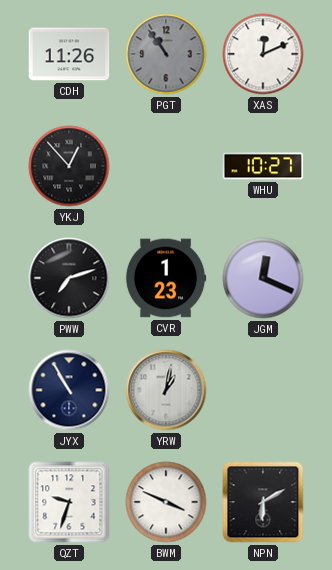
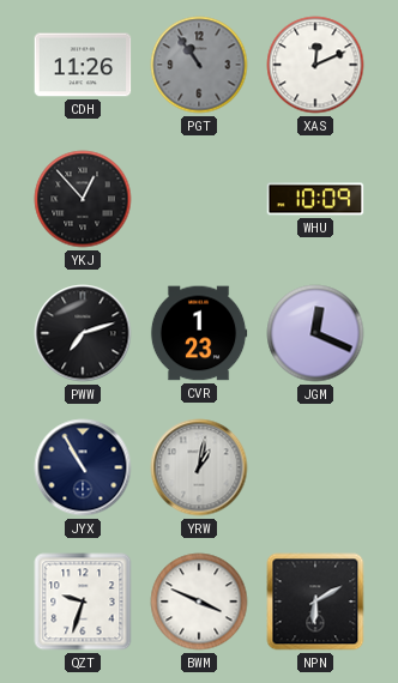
WHU: 10:27 -> 10:09
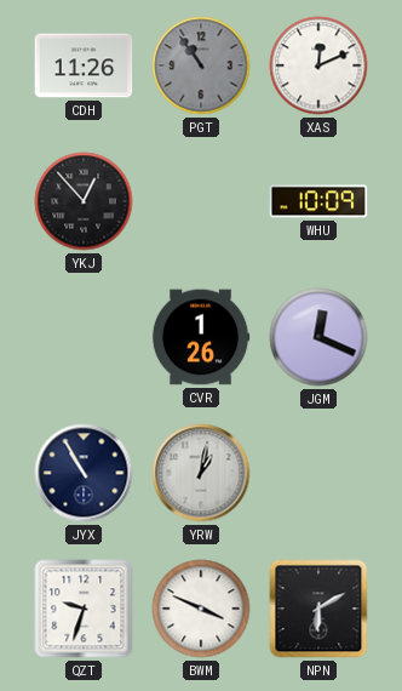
PWW: 7:12 -> none
CVR: 1:23 -> 1:26
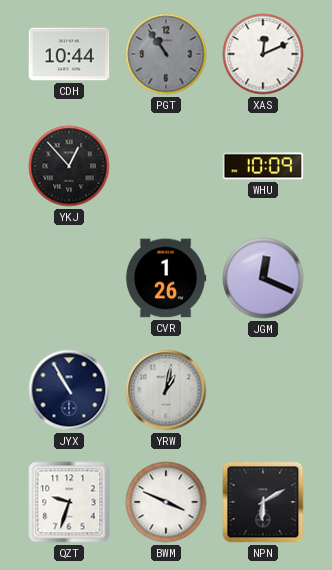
CDH: 11:26 -> 10:44
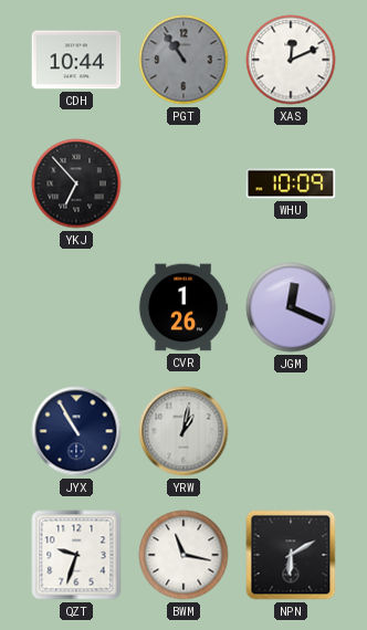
YKJ: 12:53 -> 6:53
BWM: 3:49 -> 11:17
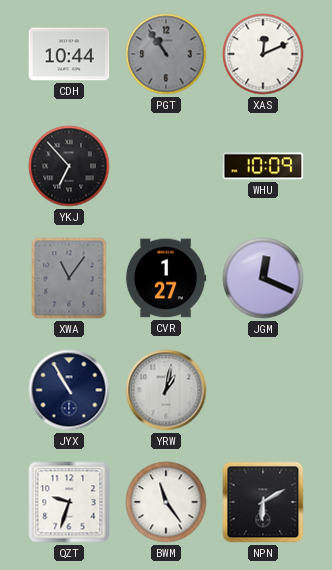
XWA: none -> 11:06
CVR: 1:26 -> 1:27
BWM: 11:17 -> 11:24
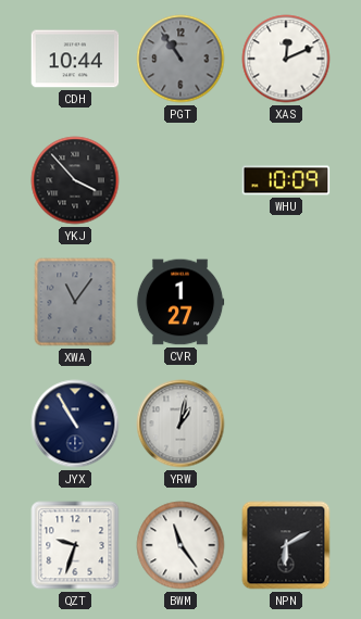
YKJ: 6:53 -> 3:53
JGM: 12:19 -> none
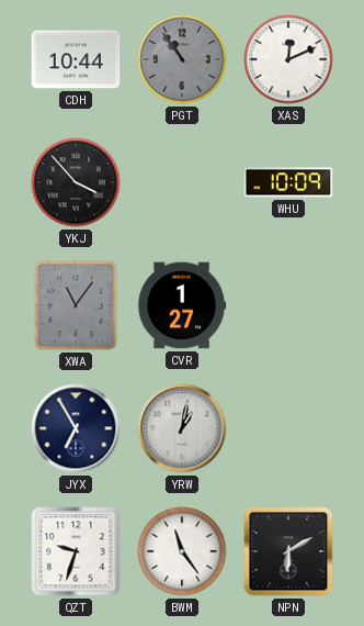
JYX: 10:55 -> 6:55
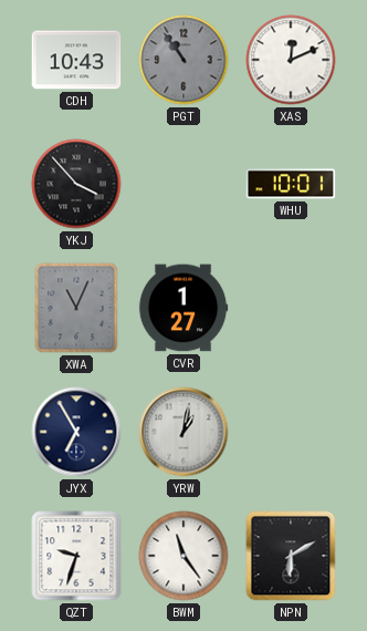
CDH: 10:44 -> 10:43
WHU: 10:09 -> 10:01
XWA: 11:06 -> 11:04
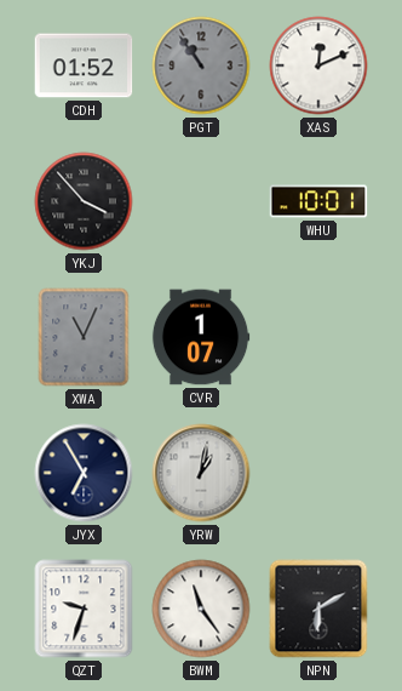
CDH: 10:43 -> 01:52
CVR: 1:27 -> 1:07
